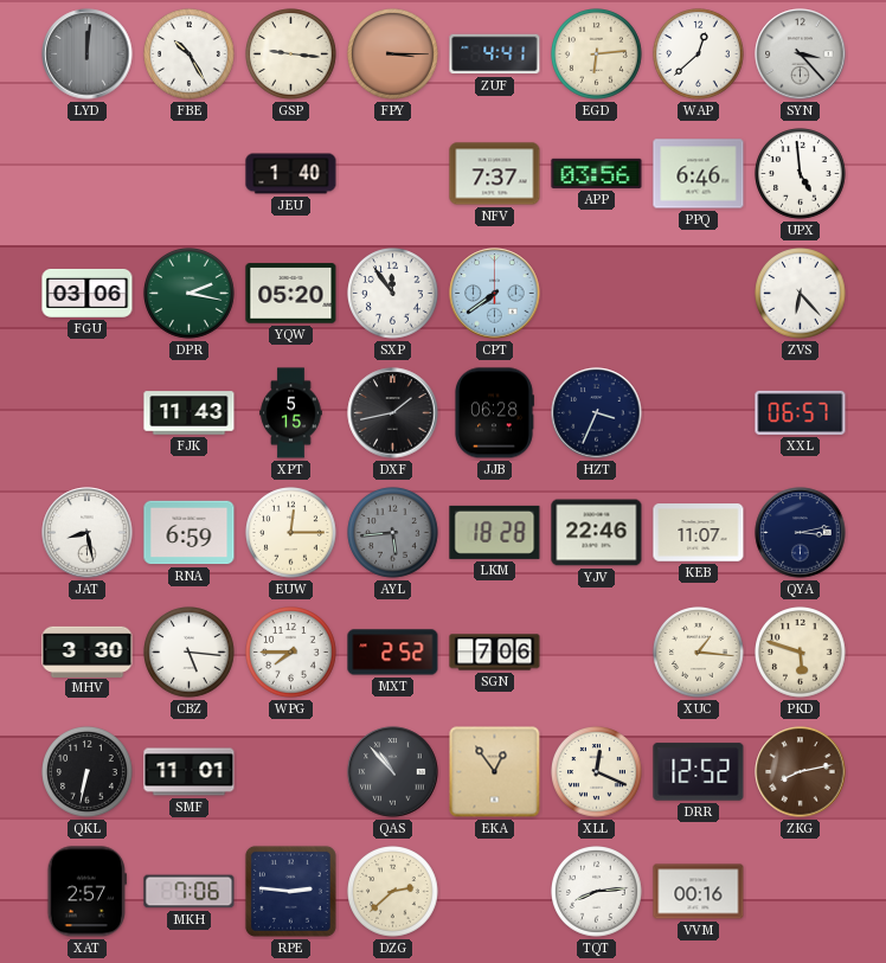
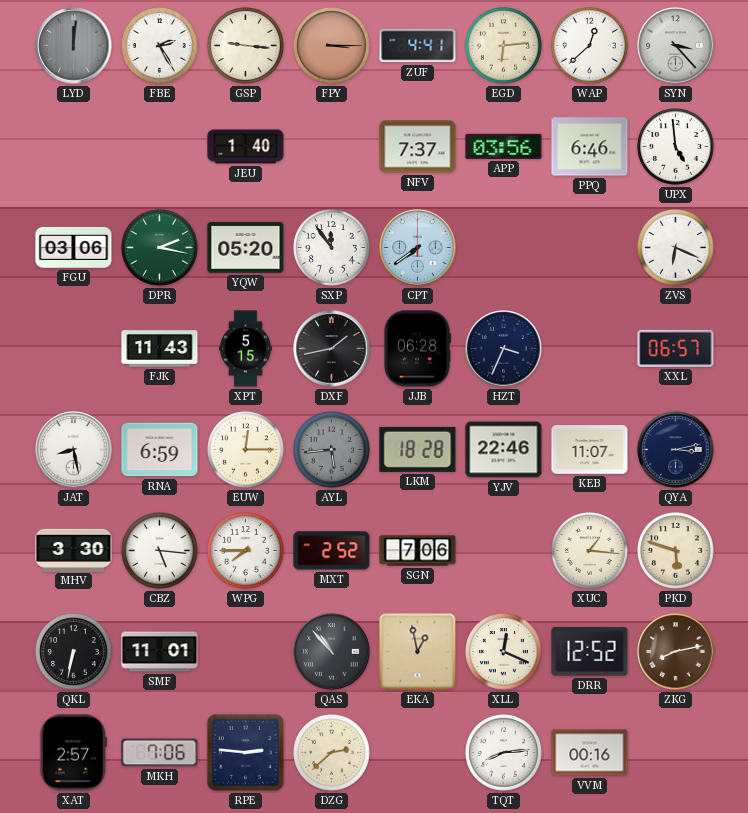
FBE: 10:25 -> 2:25
ZVS: 6:23 -> 6:19
EKA: 12:54 -> 12:58
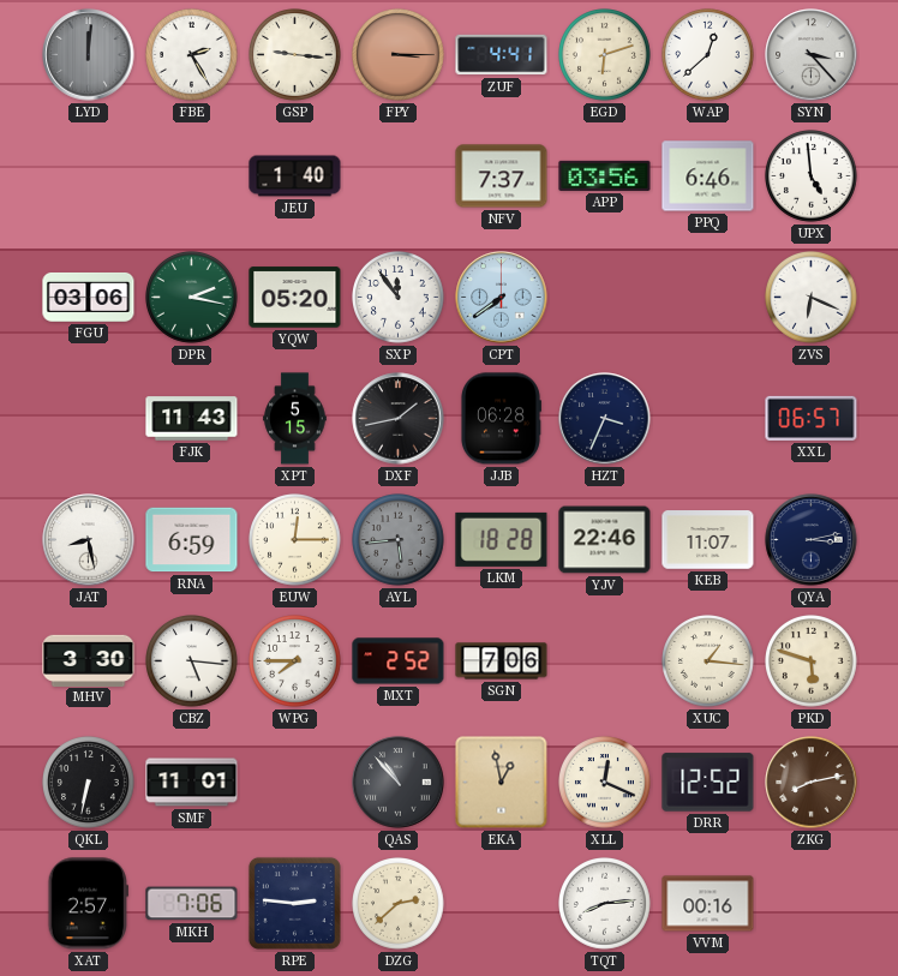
EGD: 6:14 -> 6:12
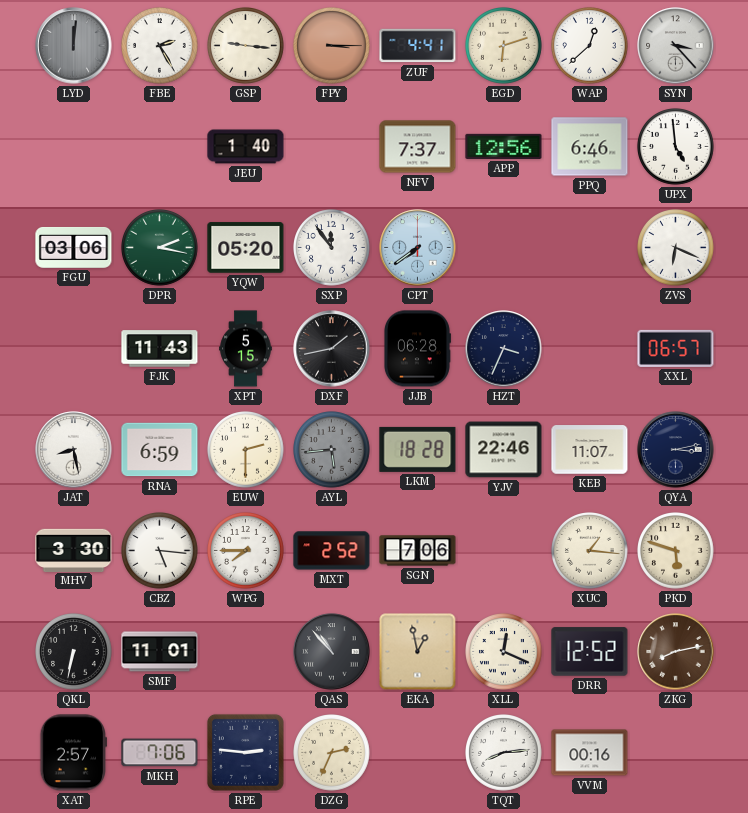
APP: 03:56 -> 12:56
EUW: 12:15 -> 2:30
DZG: 2:38 -> 2:34
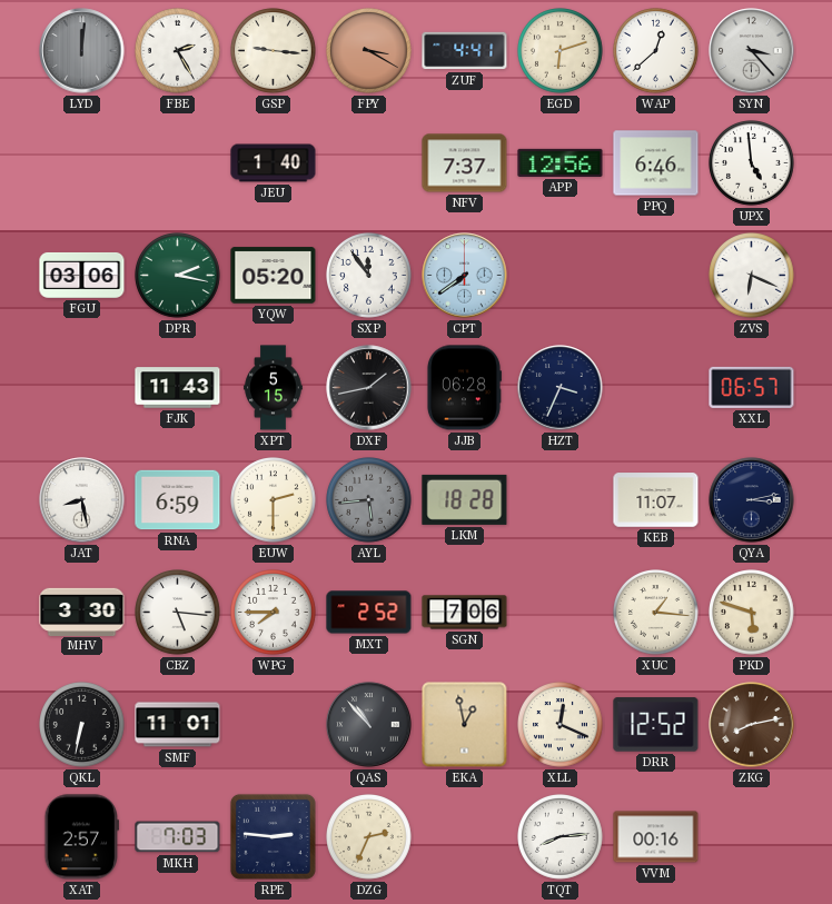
FPY: 3:15 -> 3:20
YJV: 22:46 -> none
MKH: 7:06 -> 7:03
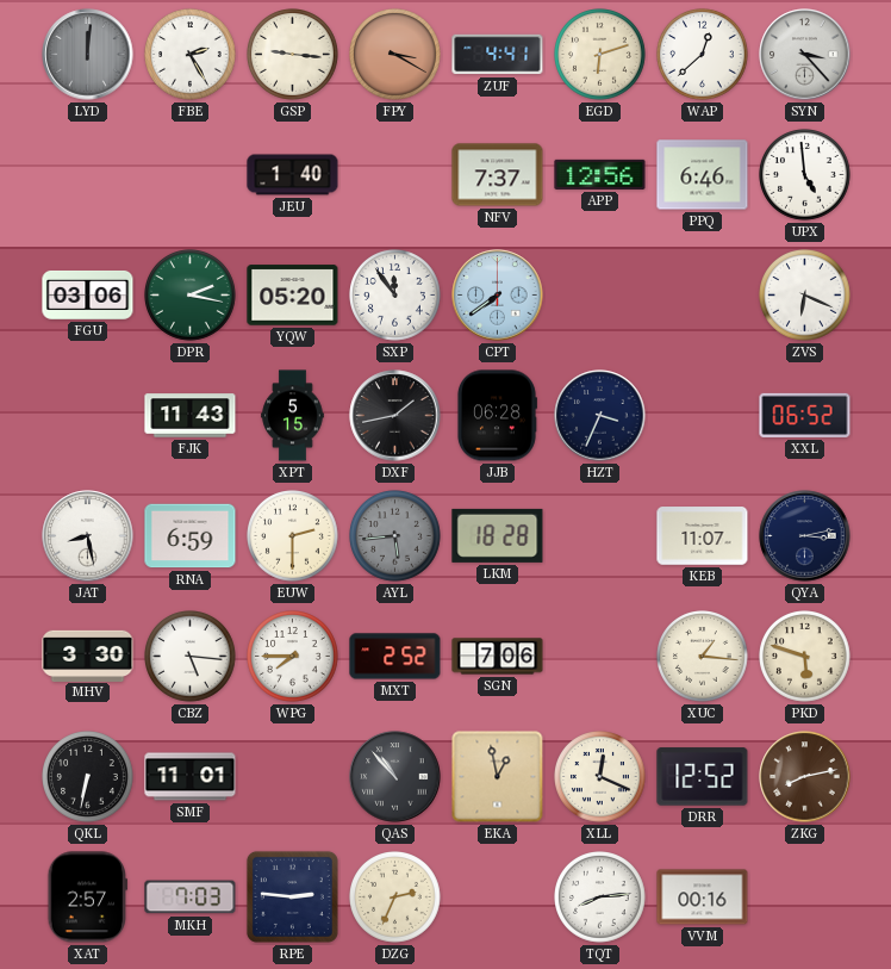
XXL: 06:57 -> 06:52
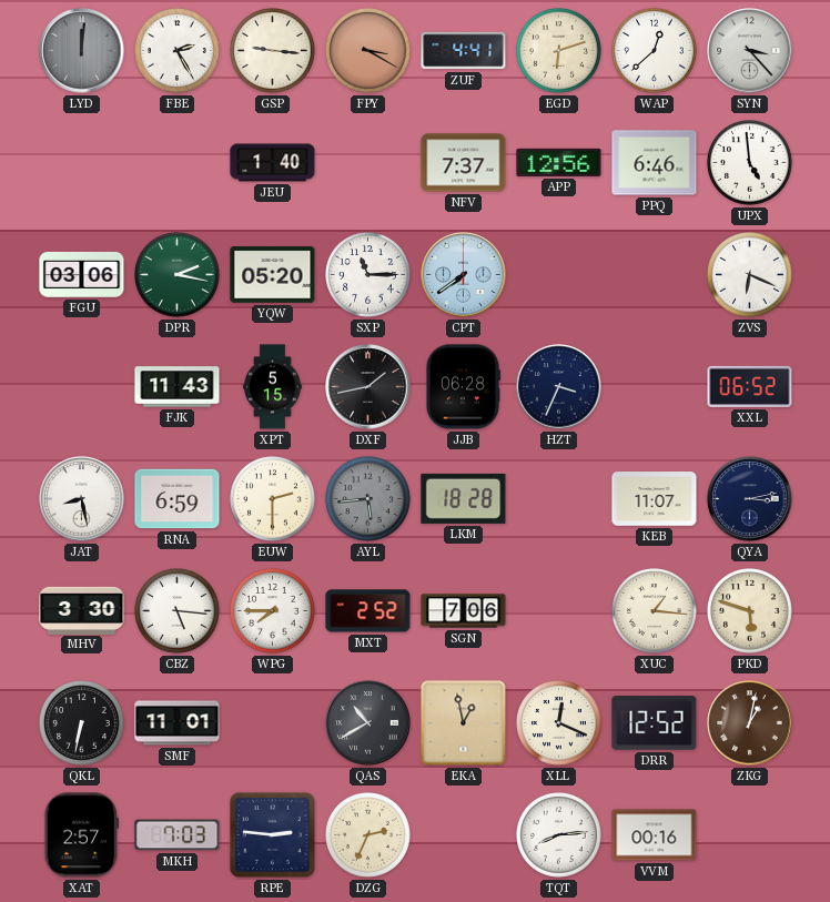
SXP: 11:54 -> 11:15
QAS: 10:53 -> 10:40
ZKG: 8:13 -> 1:02
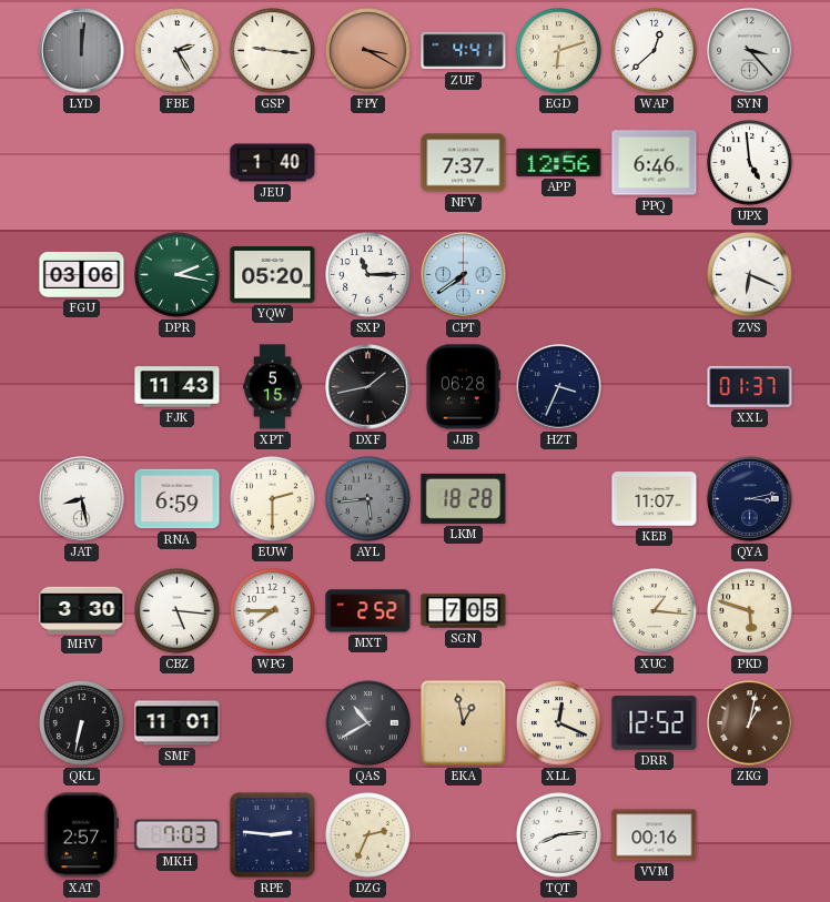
XXL: 06:52 -> 01:37
SGN: 7:06 -> 7:05
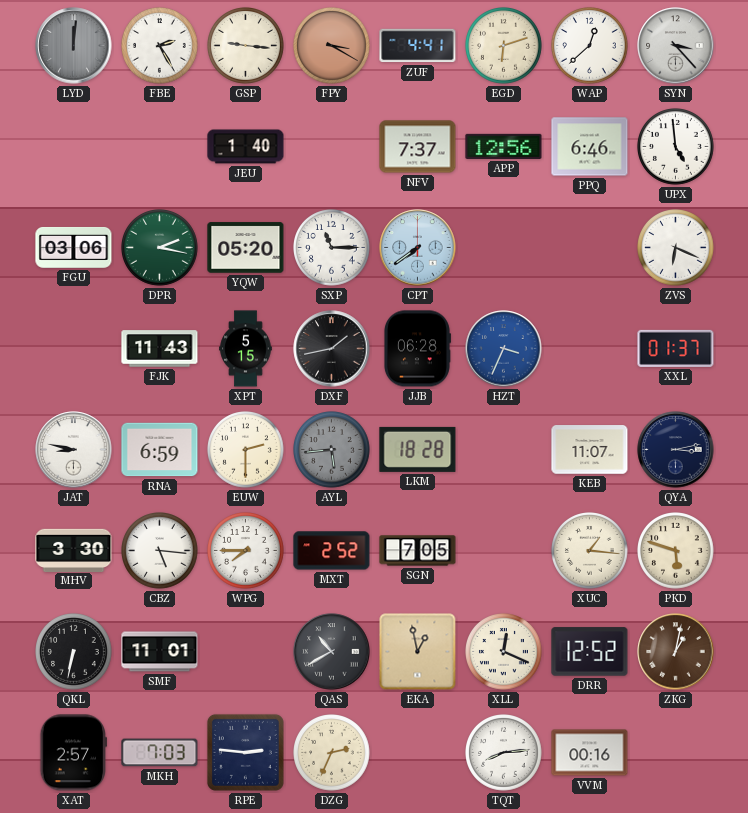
HZT dial: navy -> blue
JAT: 8:28 -> 8:47
